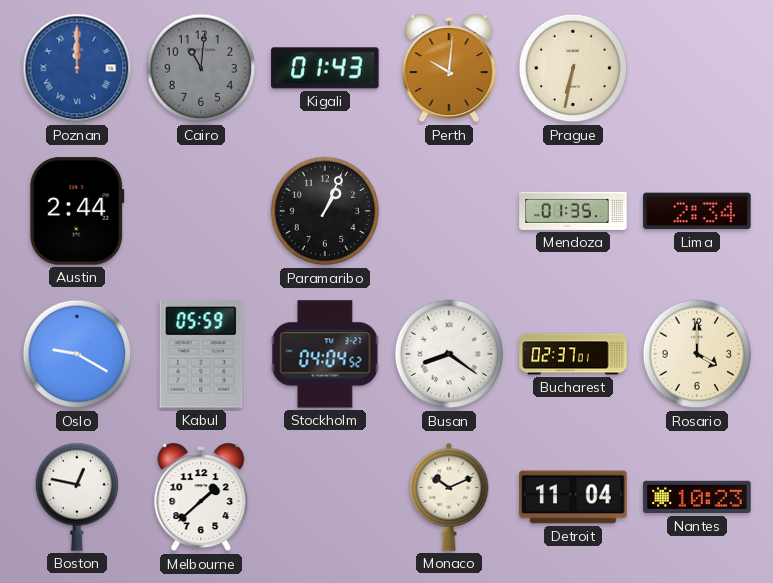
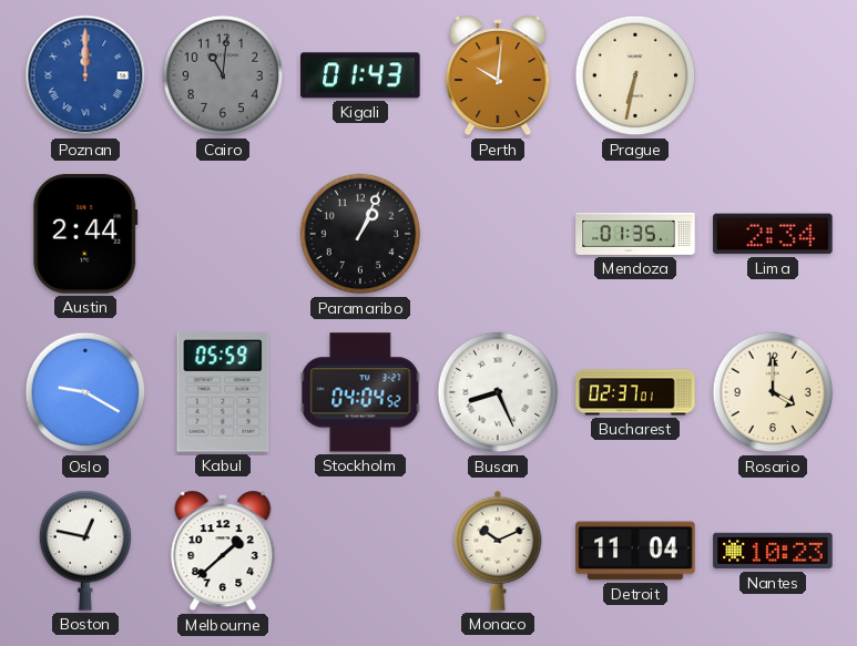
Busan: 8:21 -> 8:26
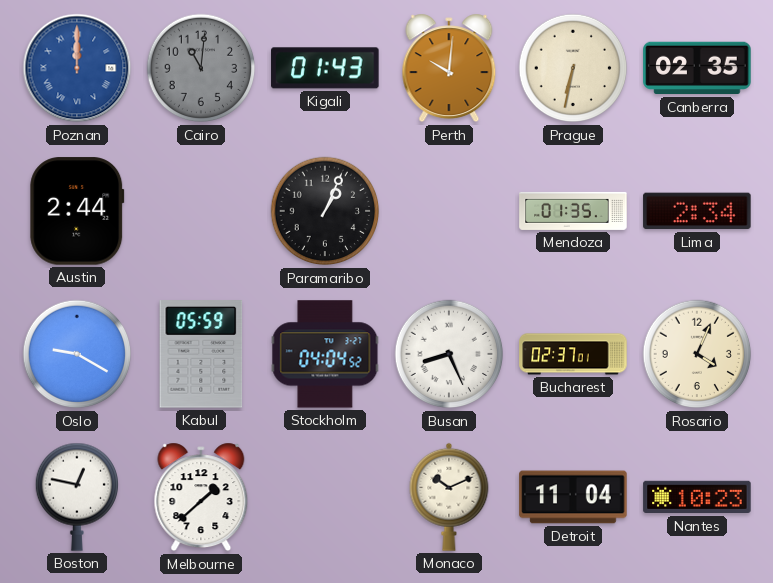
Canberra: none -> 02:35
Rosario: 4:00 -> 4:04
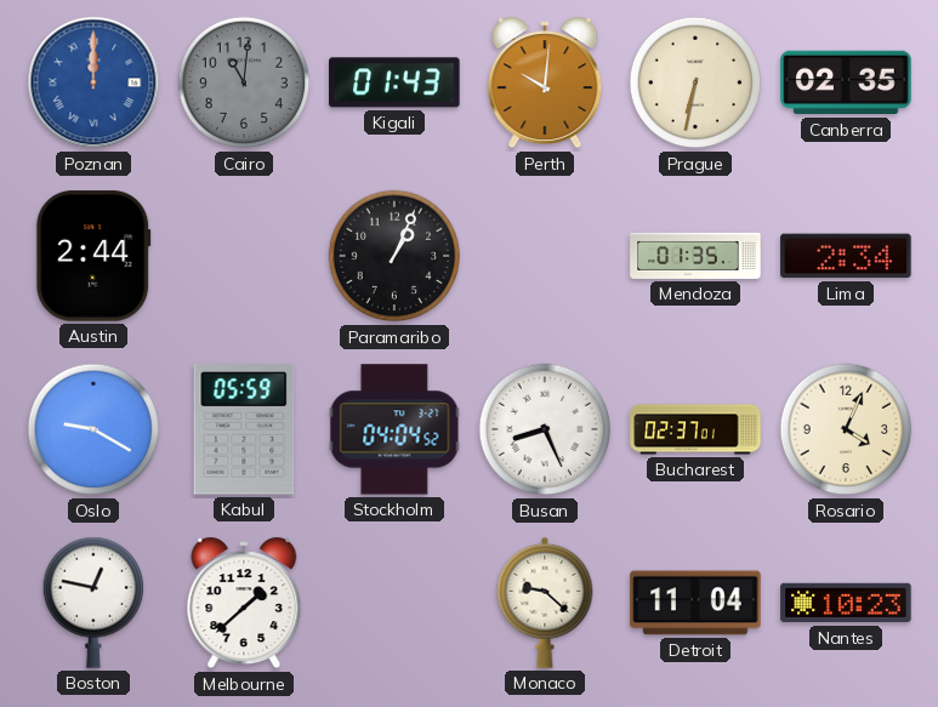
Monaco: 10:11 -> 9:22
